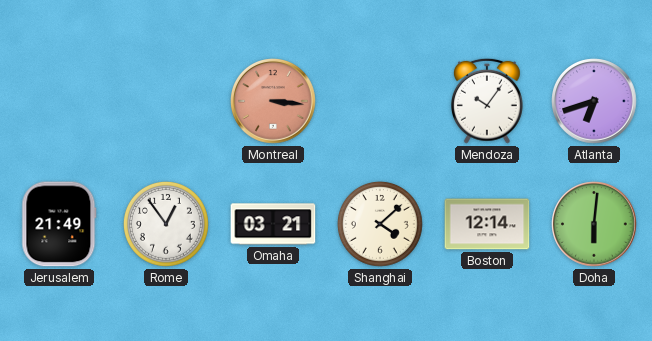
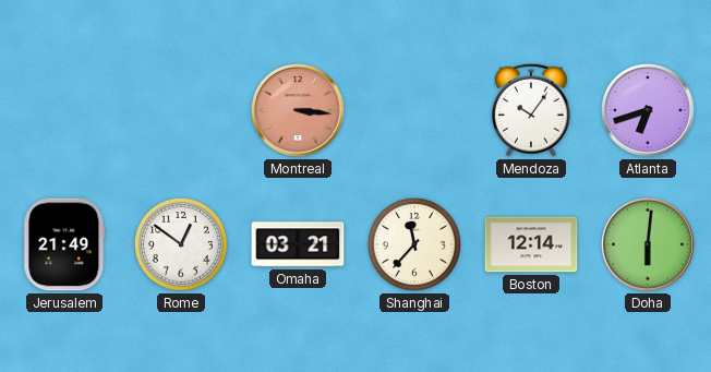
Rome: 12:54 -> 12:51
Shanghai: 4:08 -> 11:37
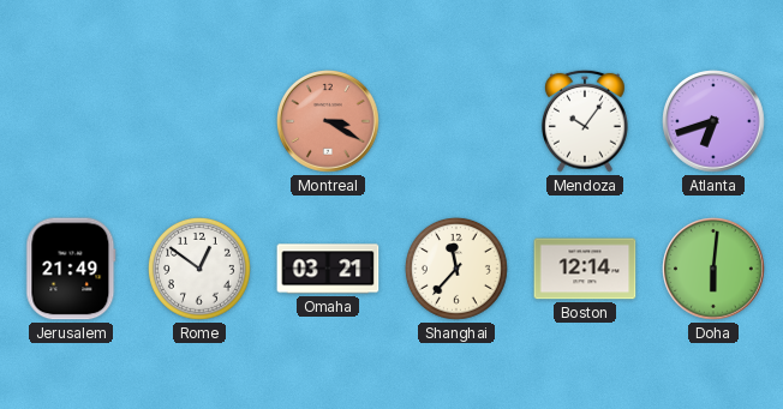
Montreal: 3:16 -> 3:20
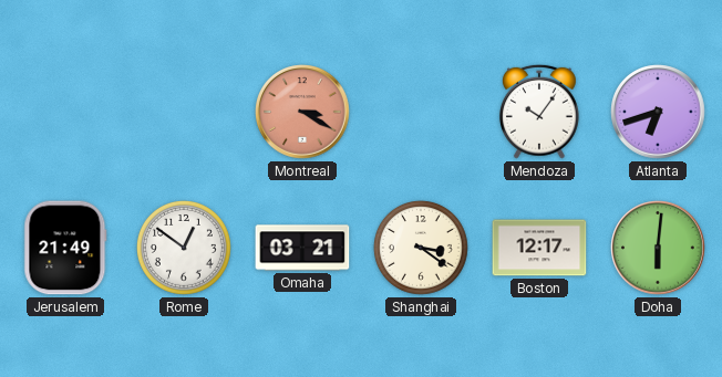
Shanghai: 11:37 -> 3:21
Boston: 12:14 -> 12:17
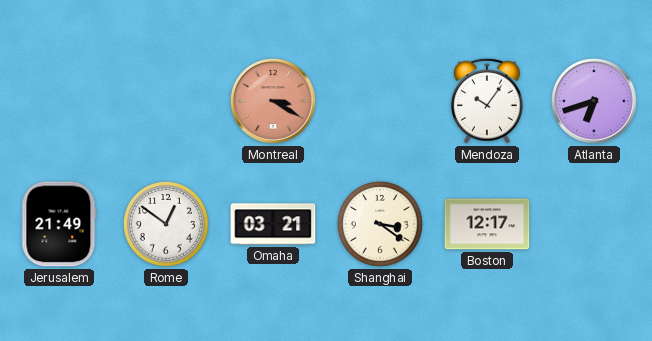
Doha: 6:01 -> none
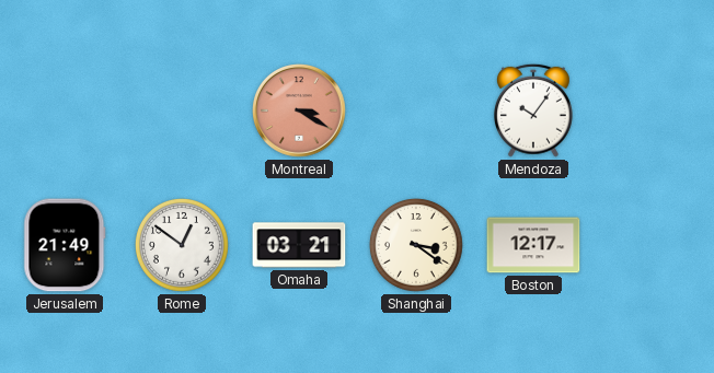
Atlanta: 6:42 -> none
